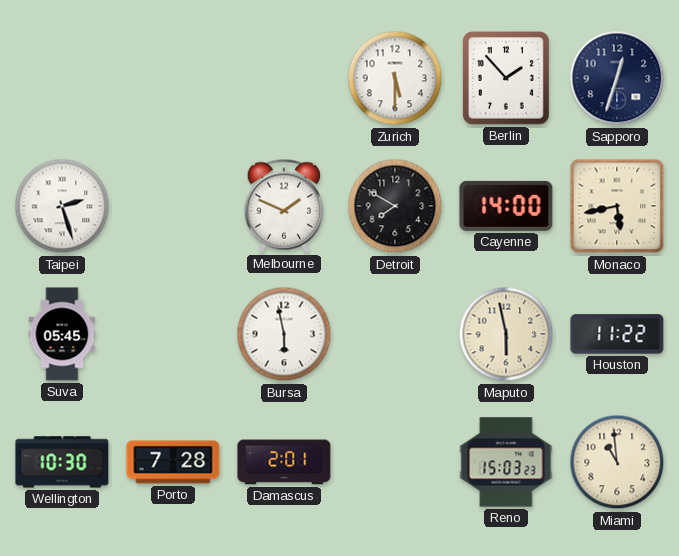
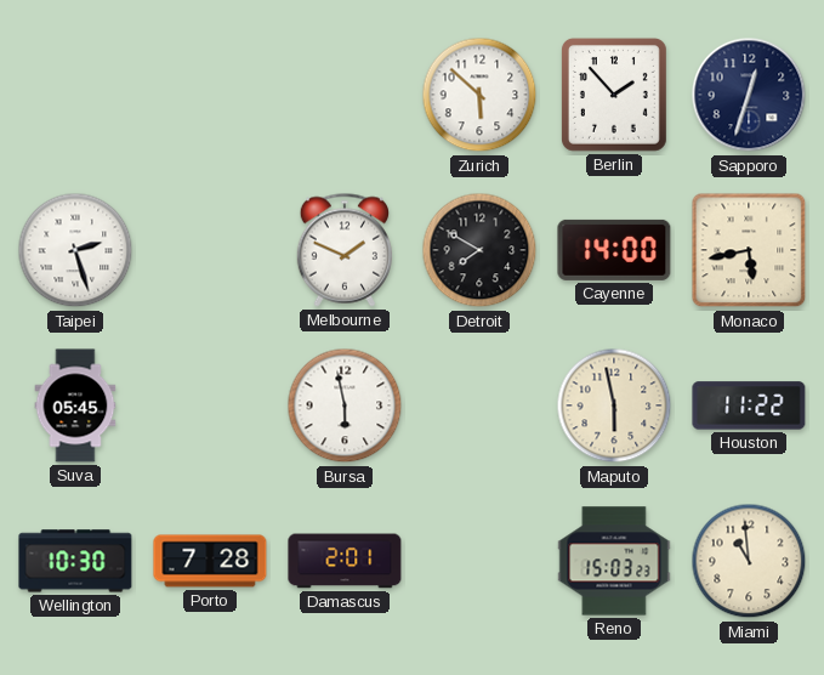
Zurich: 5:30 -> 5:52
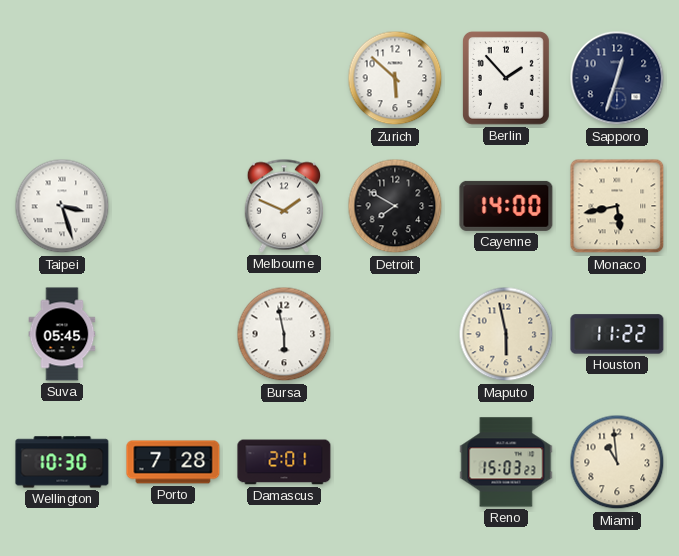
Taipei: 2:27 -> 3:27
